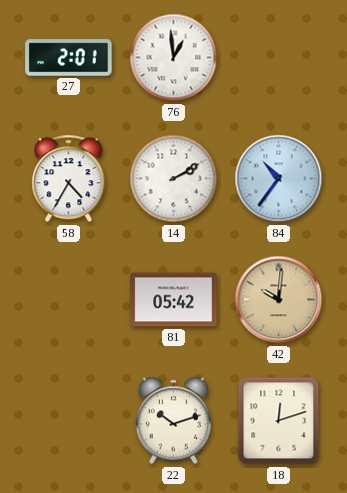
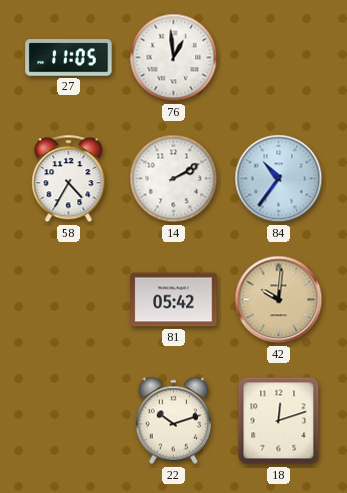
27: 2:01 -> 11:05
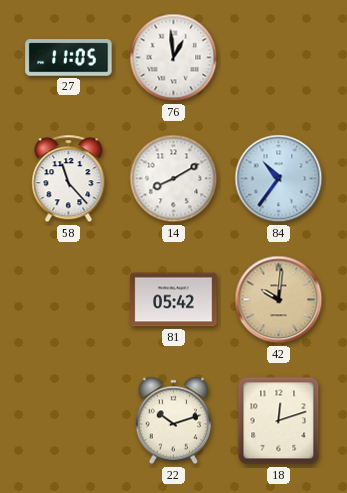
58: 4:35 -> 11:23
14: 2:10 -> 8:10
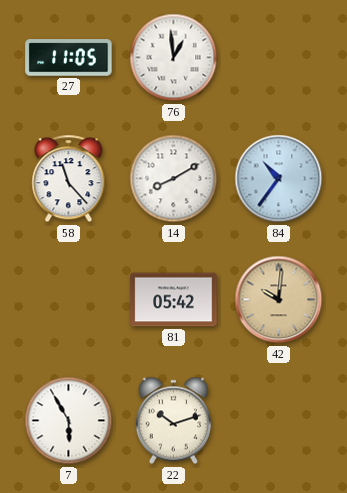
7: none -> 5:55
18: 12:12 -> none
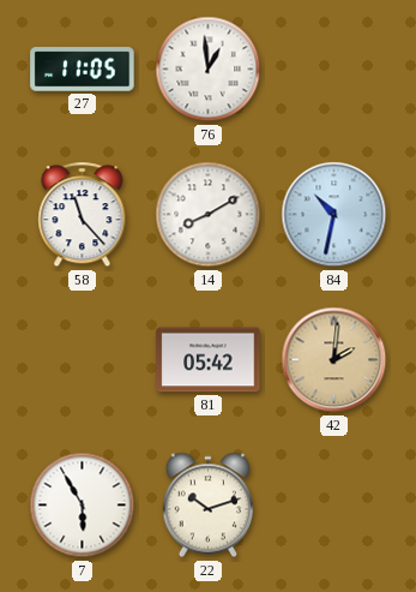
84: 10:36 -> 10:32
42: 10:01 -> 2:01
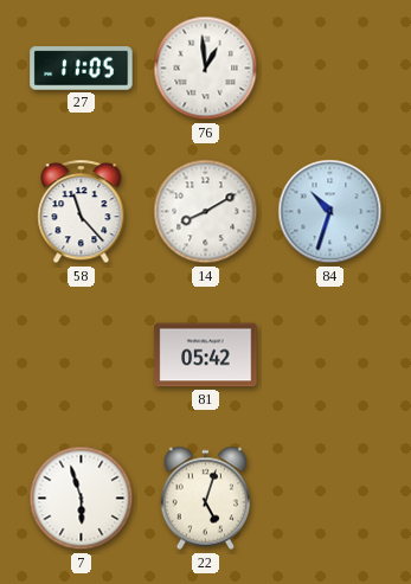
84: 10:32 -> 10:33
42: 2:01 -> none
7: 5:55 -> 5:57
22: 10:12 -> 5:03
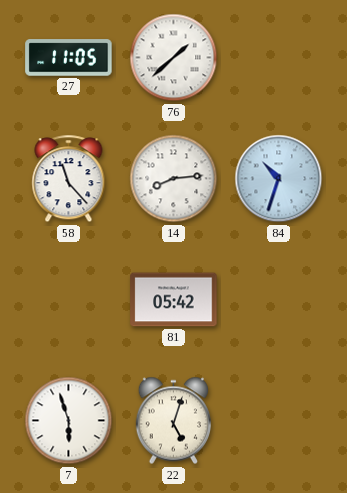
76: 12:59 -> 1:38
14: 8:10 -> 8:14
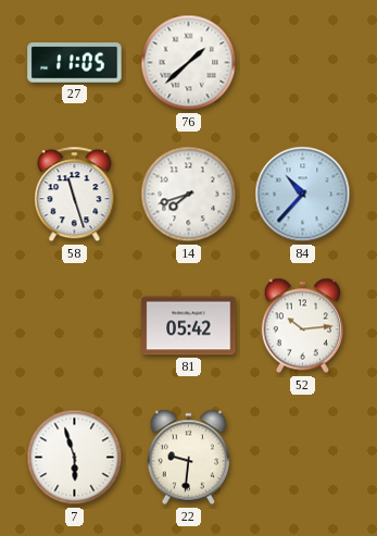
58: 11:23 -> 11:27
14: 8:14 -> 7:42
84: 10:33 -> 10:37
52: none -> 10:14
22: 5:03 -> 9:31
